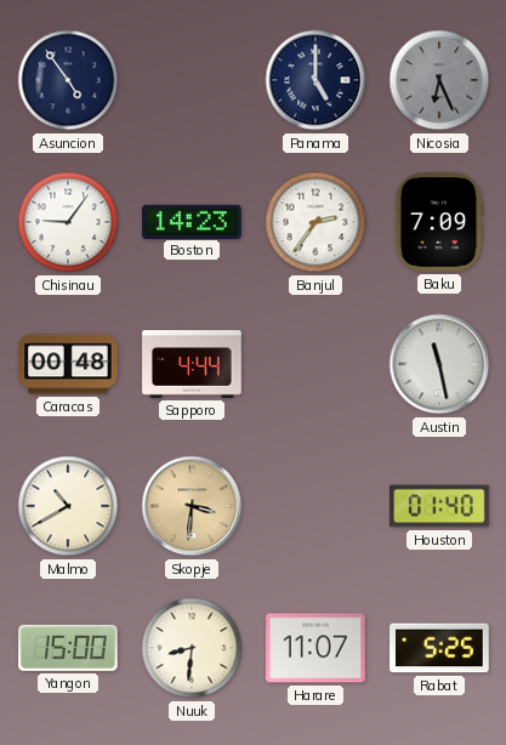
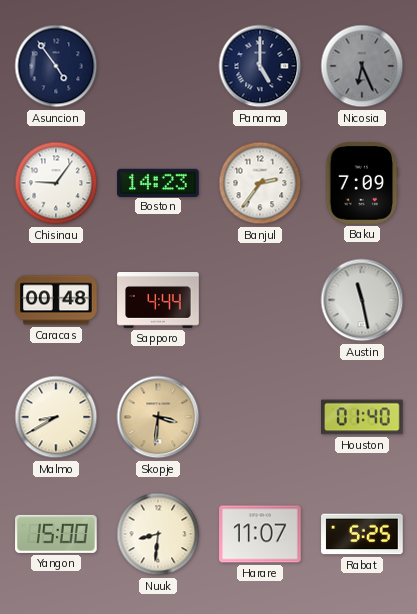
Malmo: 10:40 -> 8:40
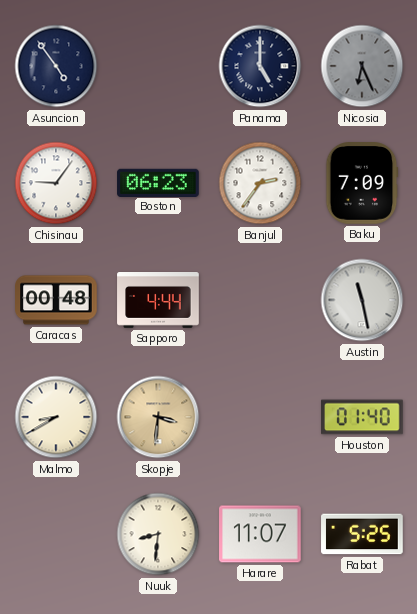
Boston: 14:23 -> 06:23
Yangon: 15:00 -> none
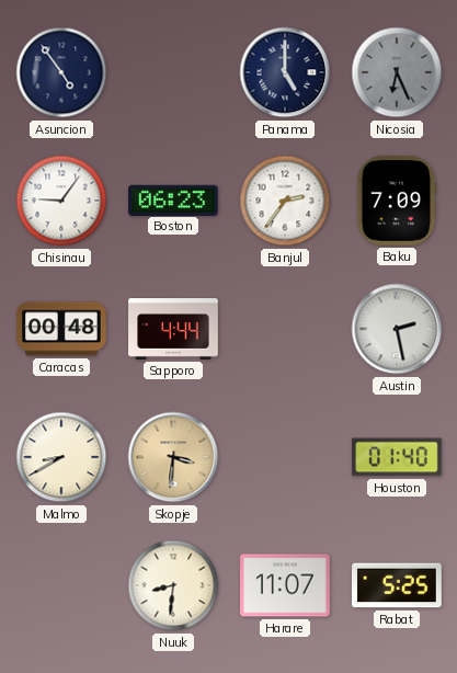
Austin: 11:28 -> 2:28
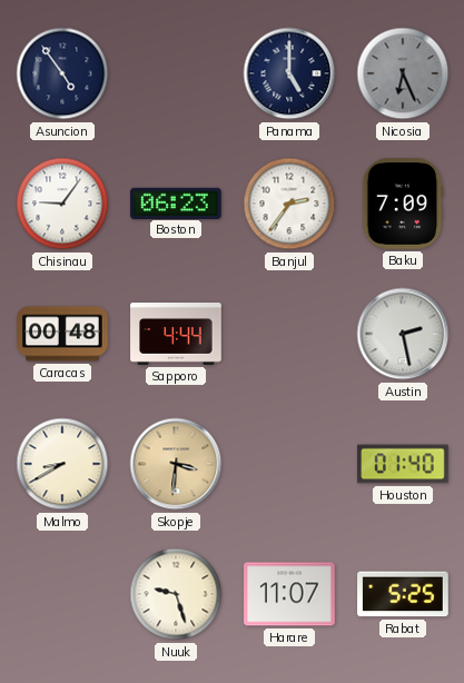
Nuuk: 8:31 -> 9:27
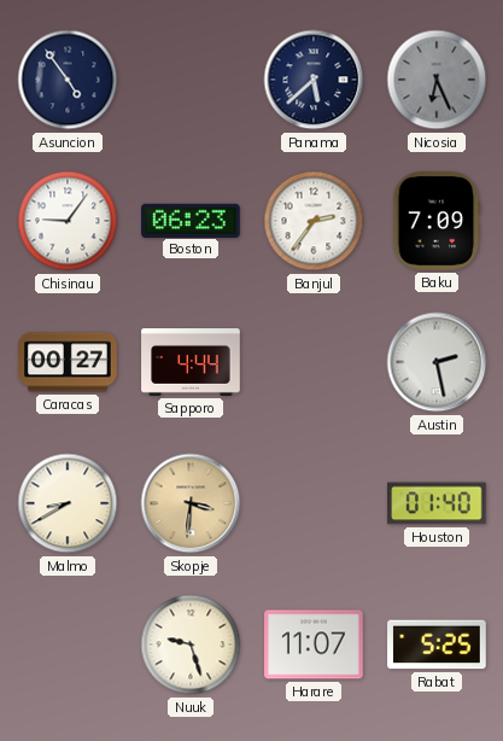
Panama: 5:00 -> 5:38
Caracas: 00:48 -> 00:27
